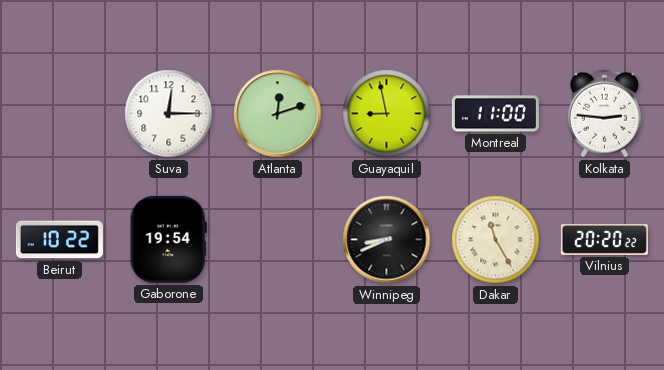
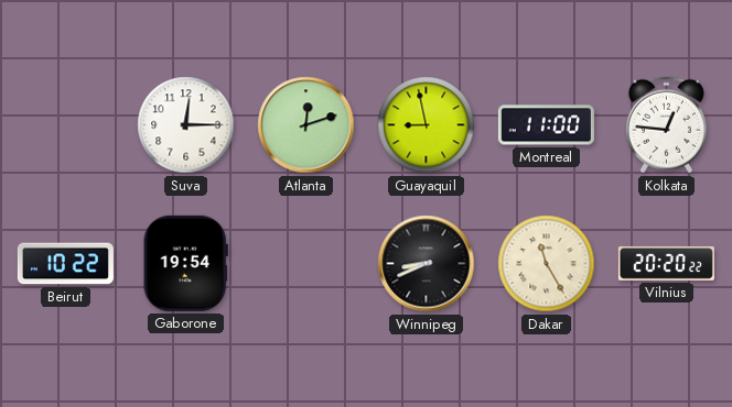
Kolkata: 2:46 -> 12:46
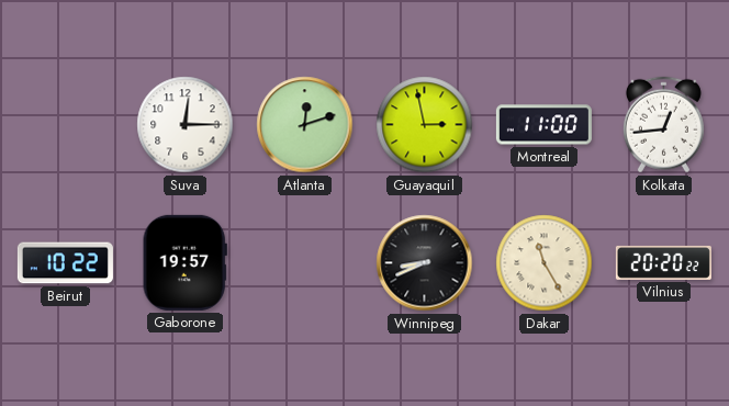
Guayaquil: 8:58 -> 2:58
Kolkata: 12:46 -> 12:44
Gaborone: 19:54 -> 19:57
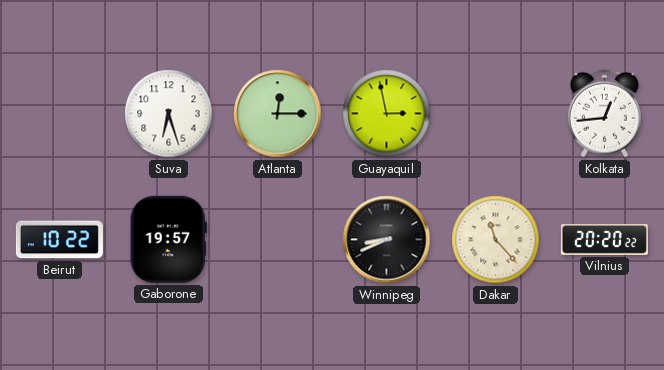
Suva: 12:15 -> 6:27
Atlanta: 12:12 -> 12:15
Montreal: 11:00 -> none
Dakar: 11:25 -> 11:23
